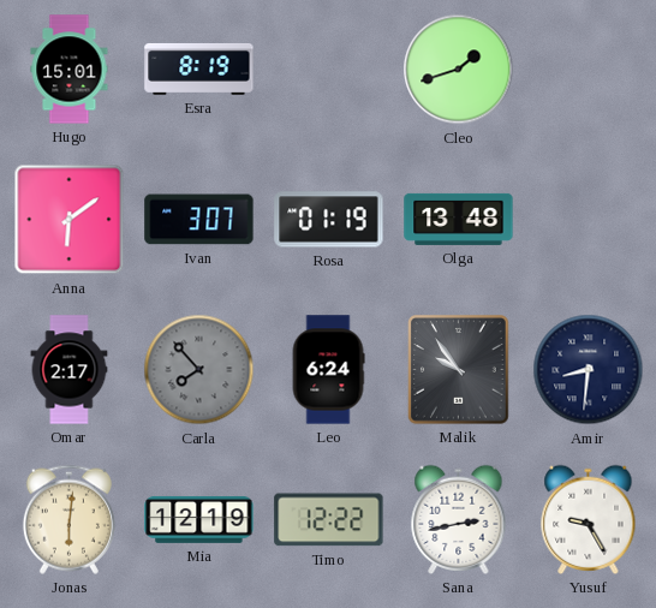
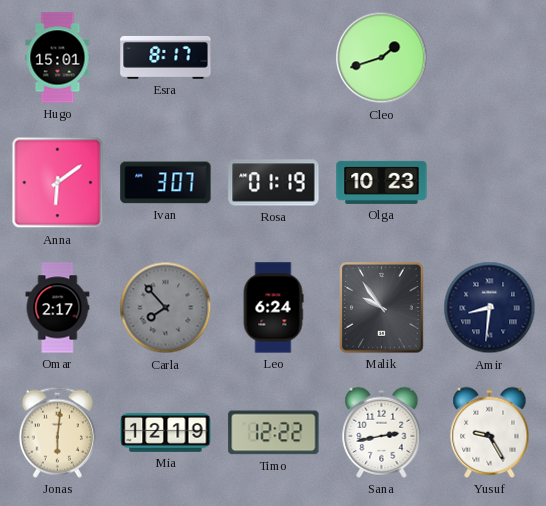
Esra: 8:19 -> 8:17
Olga: 13:48 -> 10:23
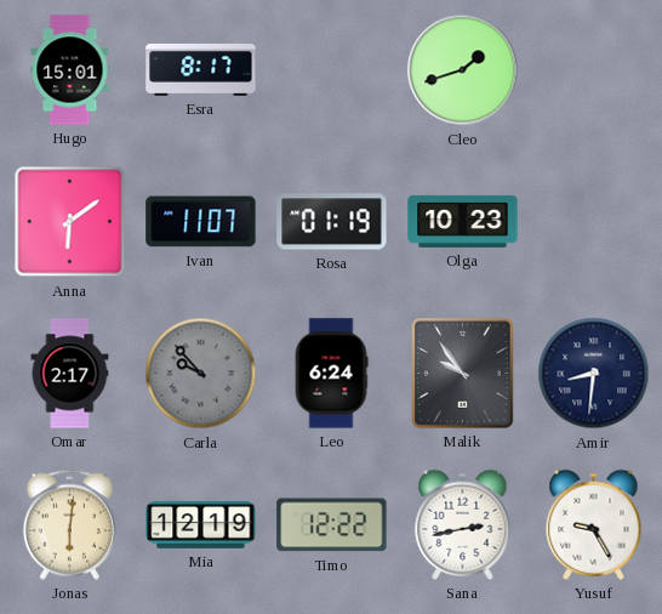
Ivan: 3:07 -> 11:07
Carla: 7:53 -> 9:53
